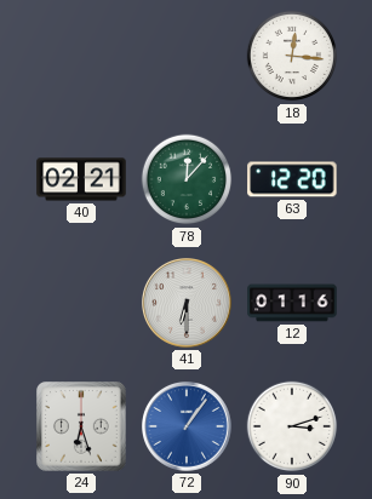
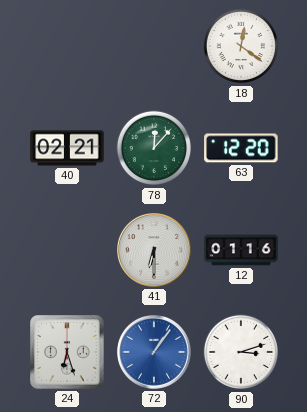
18: 12:16 -> 12:21
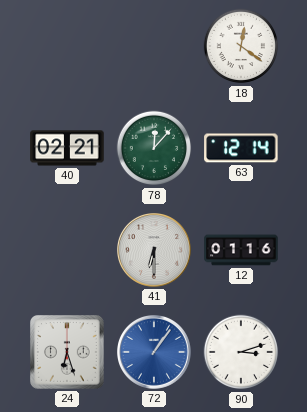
63: 12:20 -> 12:14
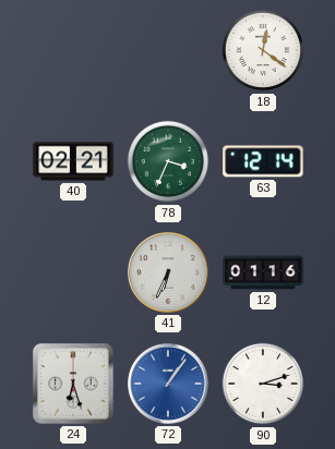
78: 12:07 -> 3:34
41: 6:30 -> 6:34
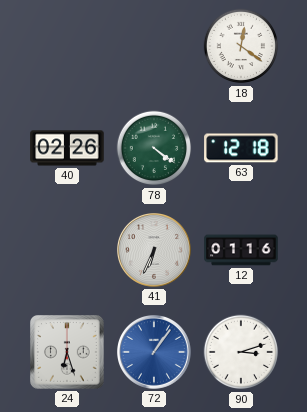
40: 02:21 -> 02:26
78: 3:34 -> 4:21
63: 12:14 -> 12:18
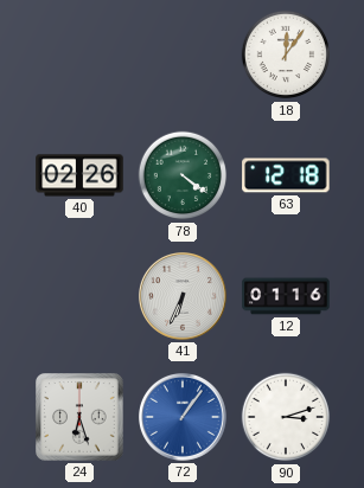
18: 12:21 -> 12:06
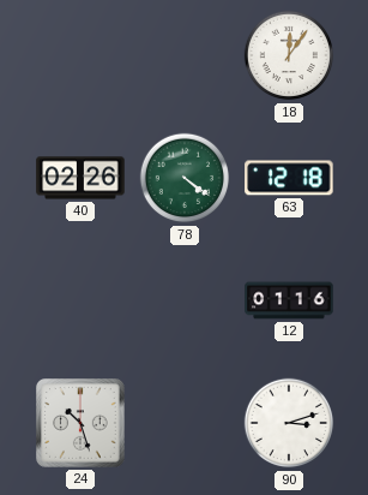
41: 6:34 -> none
24: 6:27 -> 10:27
72: 1:06 -> none
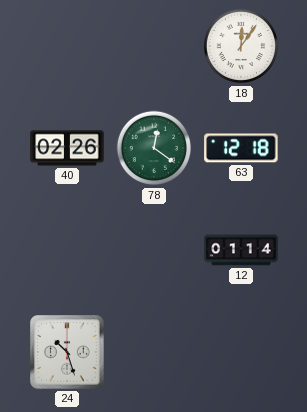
78: 4:21 -> 12:21
12: 01:16 -> 01:14
90: 3:12 -> none
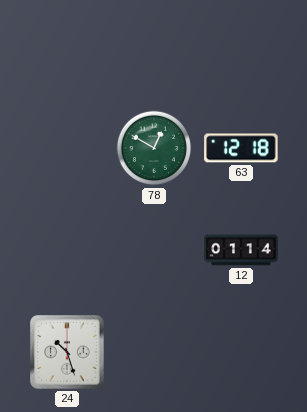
18: 12:06 -> none
40: 02:26 -> none
78: 12:21 -> 12:50
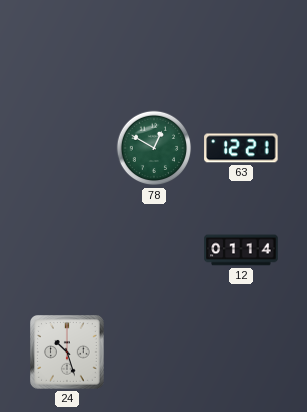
63: 12:18 -> 12:21
